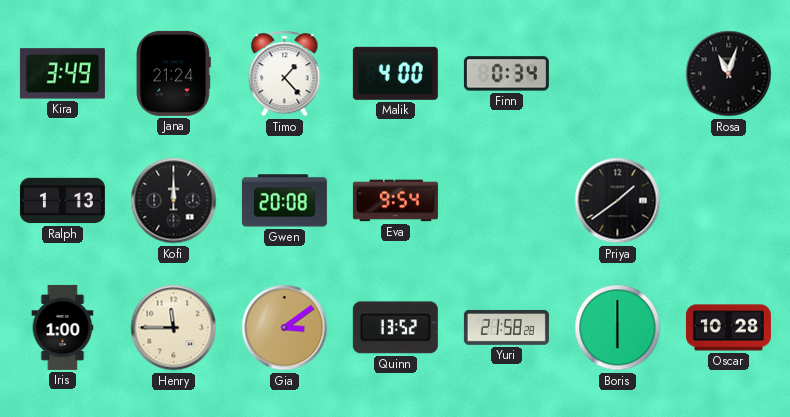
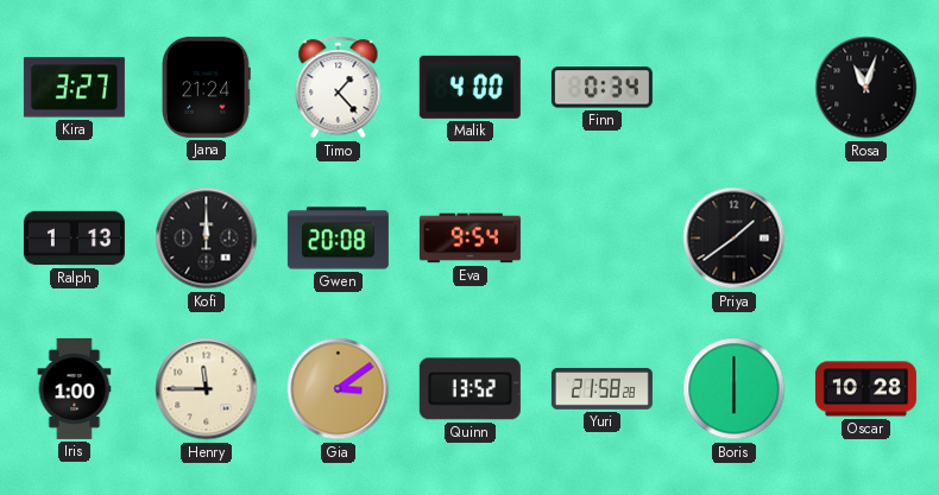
Kira: 3:49 -> 3:27
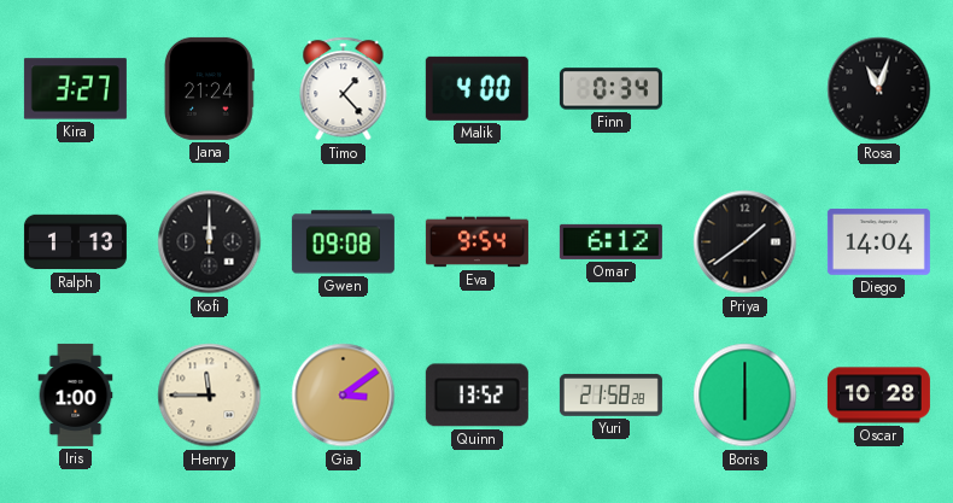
Gwen: 20:08 -> 09:08
Omar: none -> 6:12
Diego: none -> 14:04
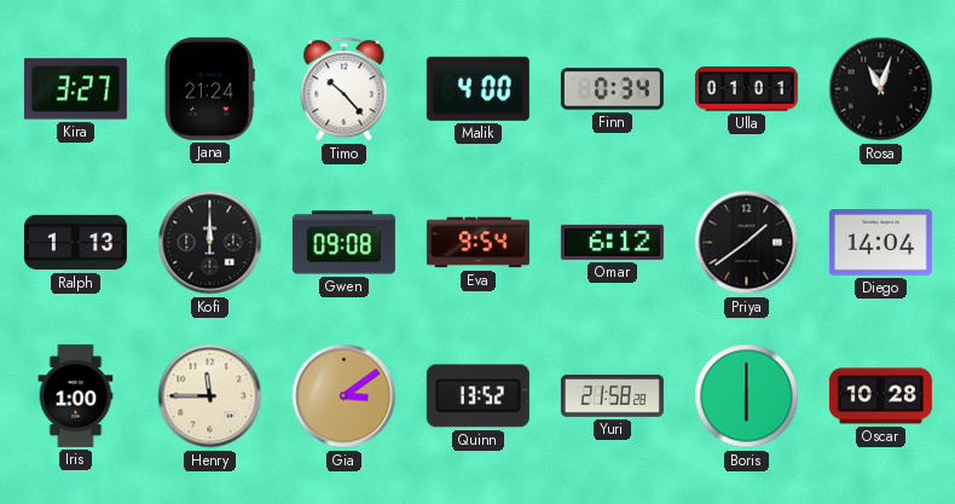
Timo: 1:23 -> 10:23
Ulla: none -> 01:01
